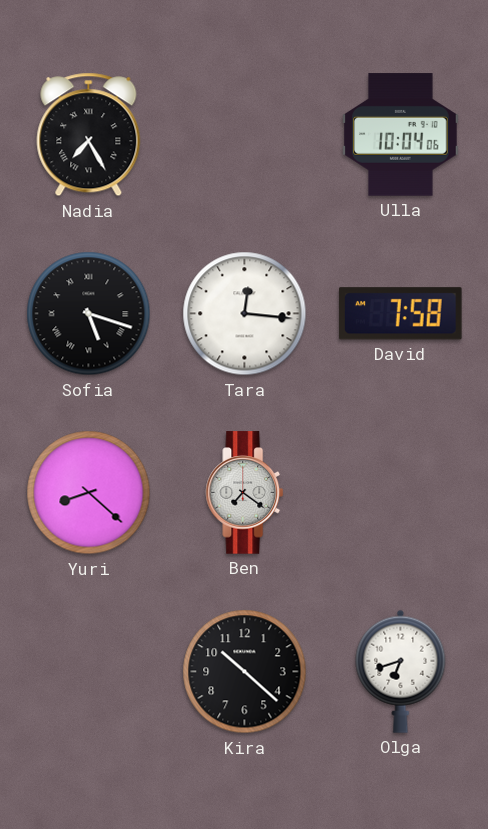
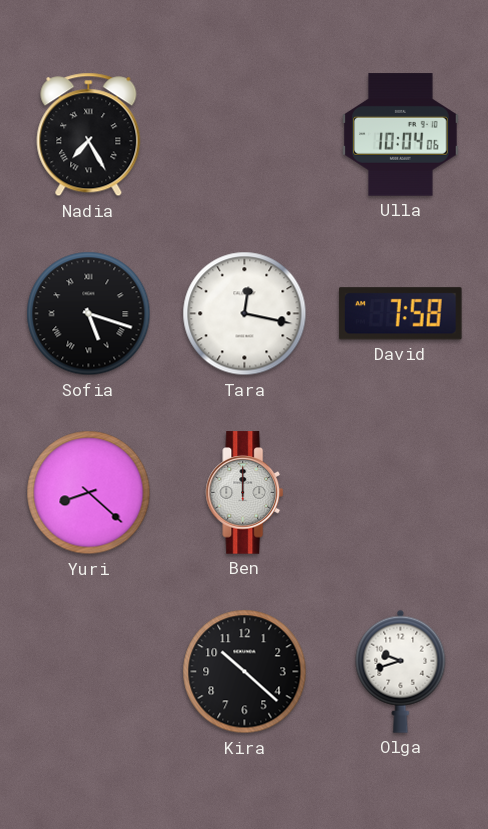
Tara: 12:16 -> 12:17
Ben: 7:21 -> 12:00
Olga: 6:42 -> 9:42
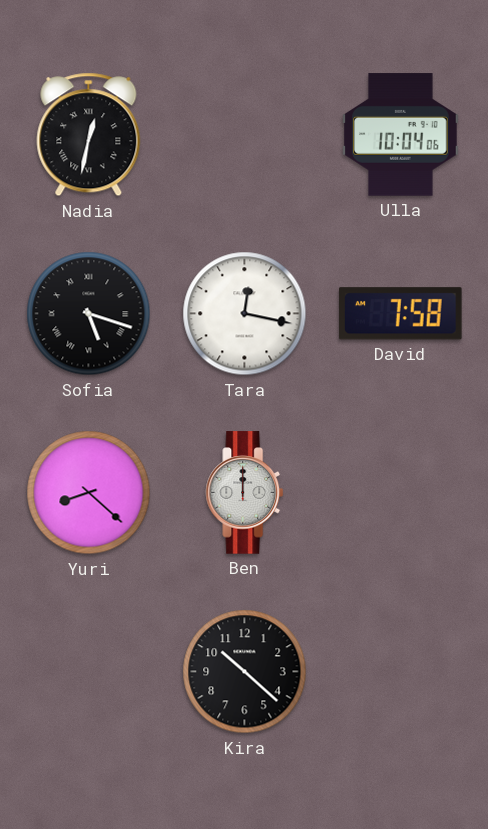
Nadia: 7:25 -> 12:32
Olga: 9:42 -> none
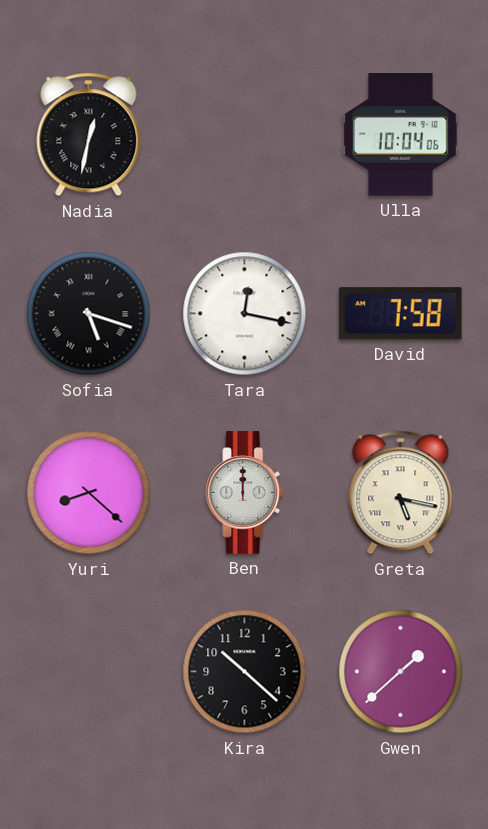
Greta: none -> 5:17
Gwen: none -> 1:38
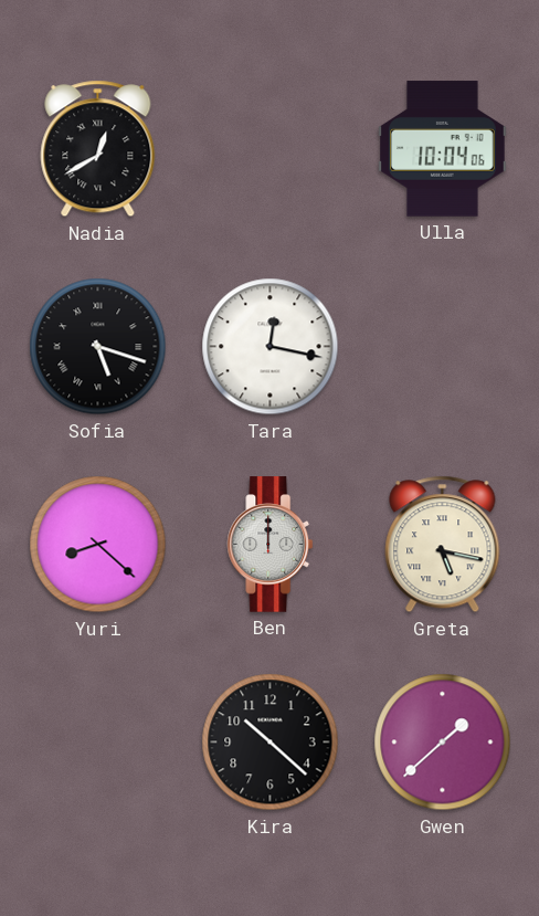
Nadia: 12:32 -> 12:40
David: 7:58 -> none
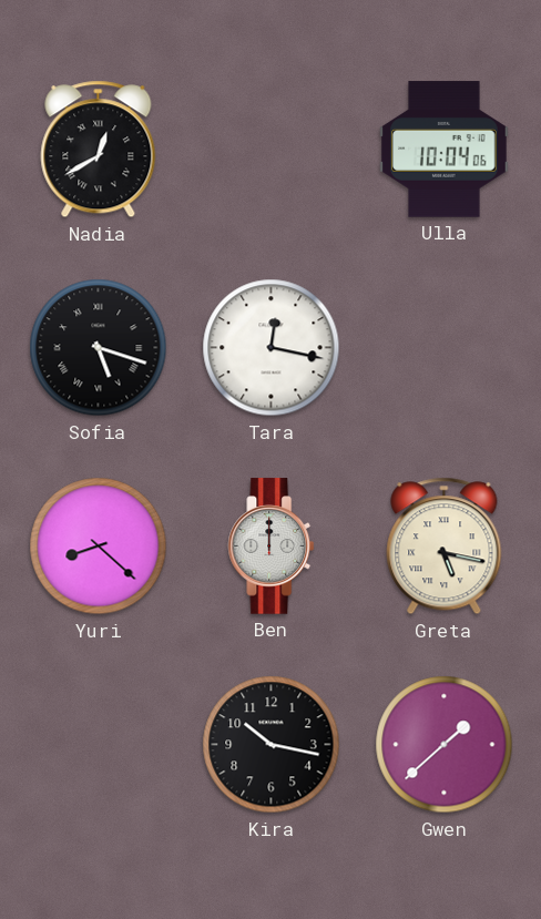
Kira: 10:22 -> 10:17
